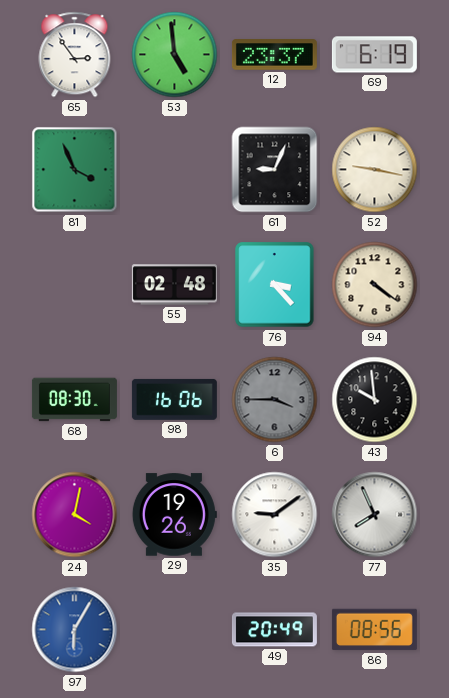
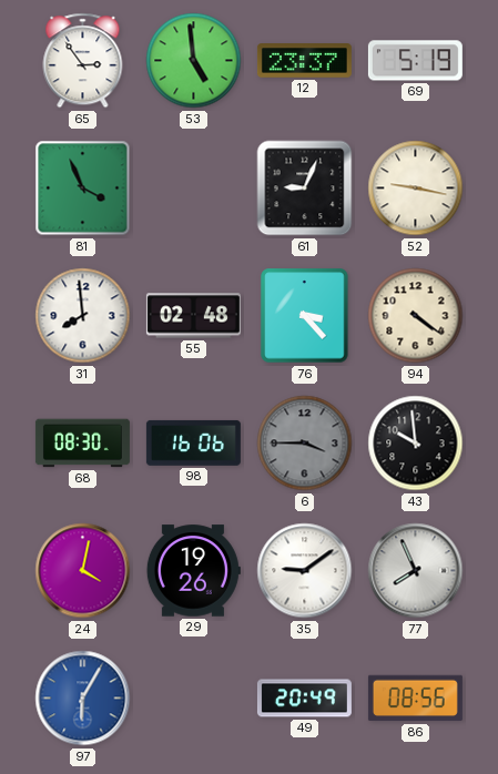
69: 6:19 -> 5:19
31: none -> 7:59
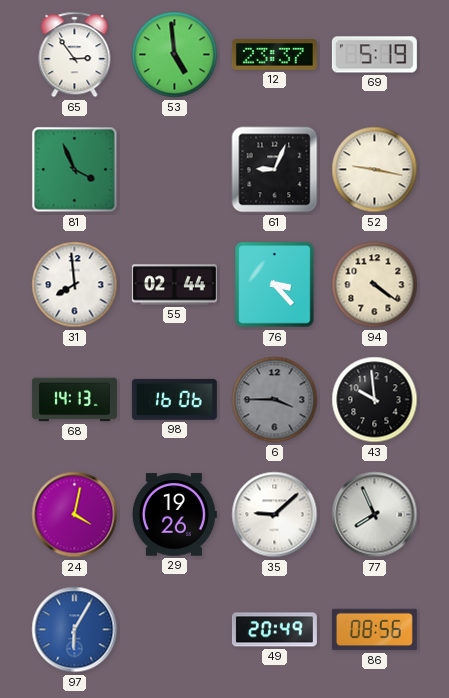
55: 02:48 -> 02:44
68: 08:30 -> 14:13
35: 9:09 -> 9:08
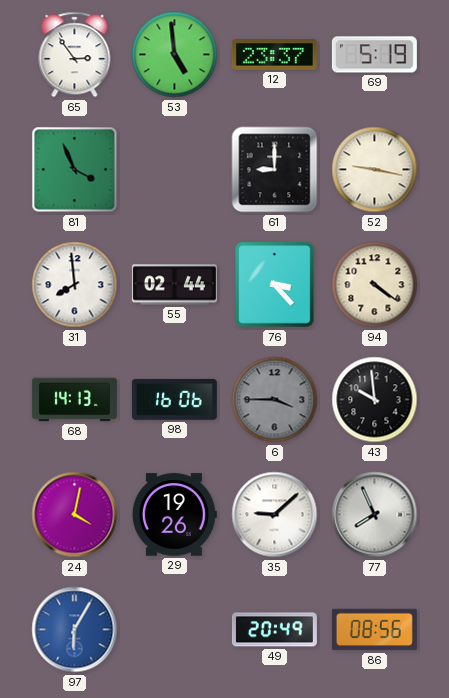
61: 9:04 -> 9:00
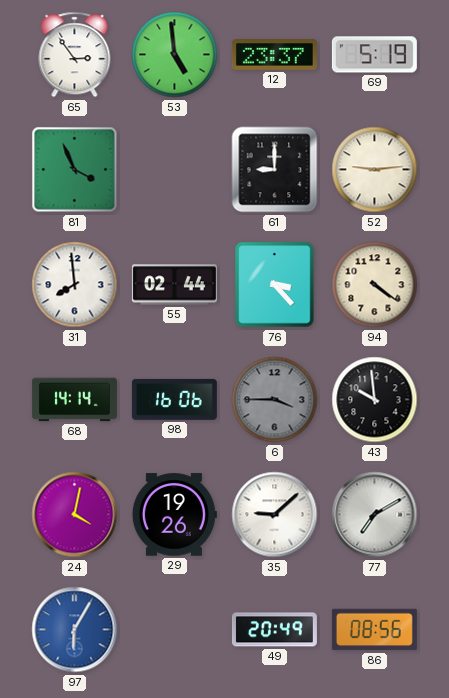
52: 9:17 -> 9:14
68: 14:13 -> 14:14
77: 7:56 -> 7:10
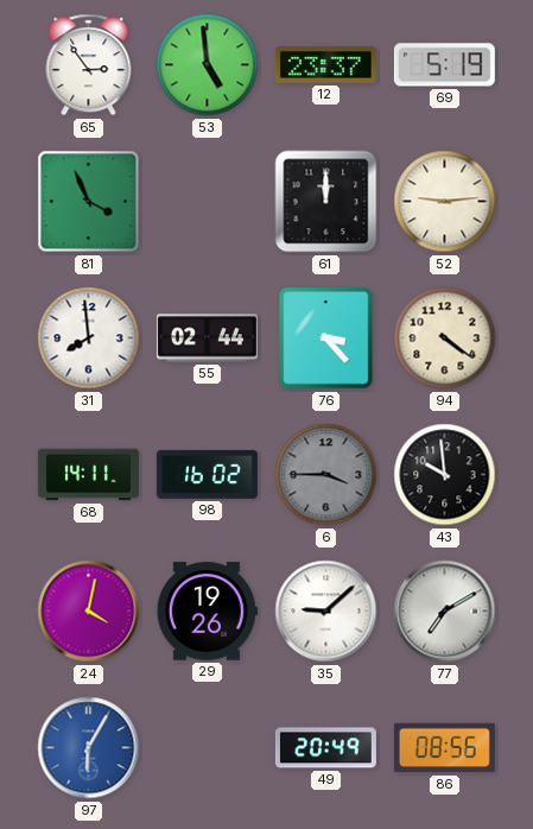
61: 9:00 -> 12:00
68: 14:14 -> 14:11
98: 16:06 -> 16:02
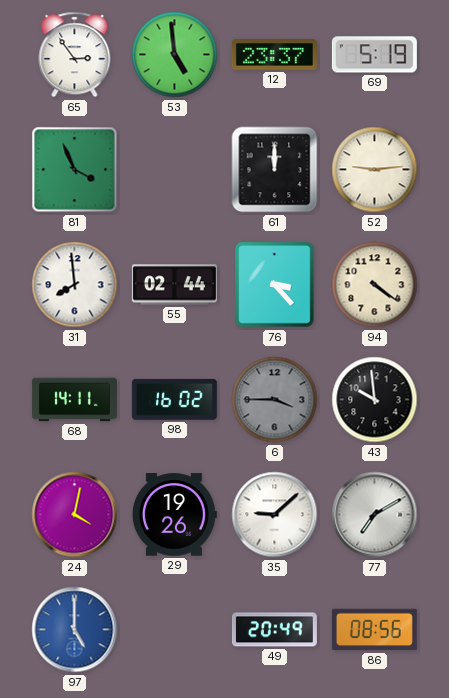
97: 6:05 -> 5:00
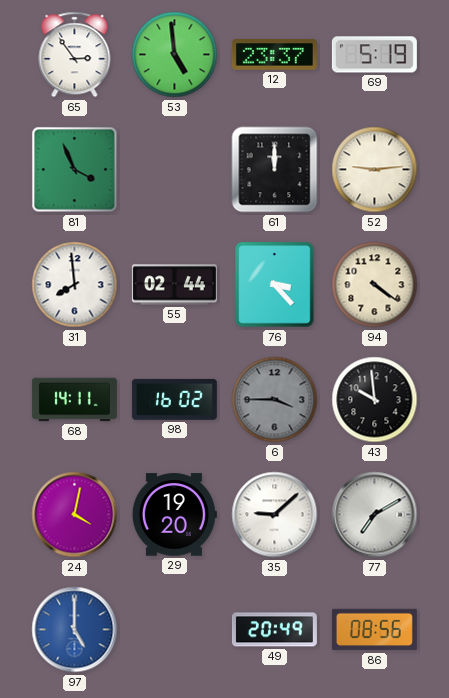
29: 19:26 -> 19:20
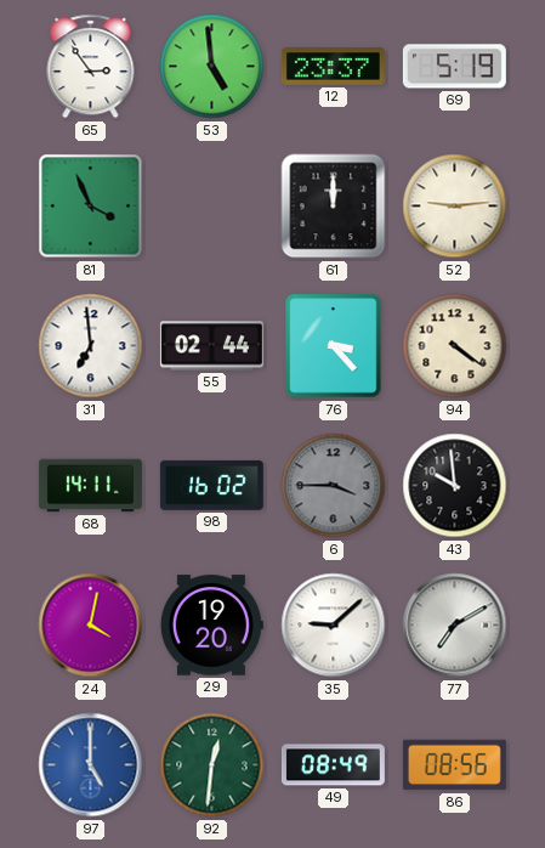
31: 7:59 -> 6:59
92: none -> 12:31
49: 20:49 -> 08:49
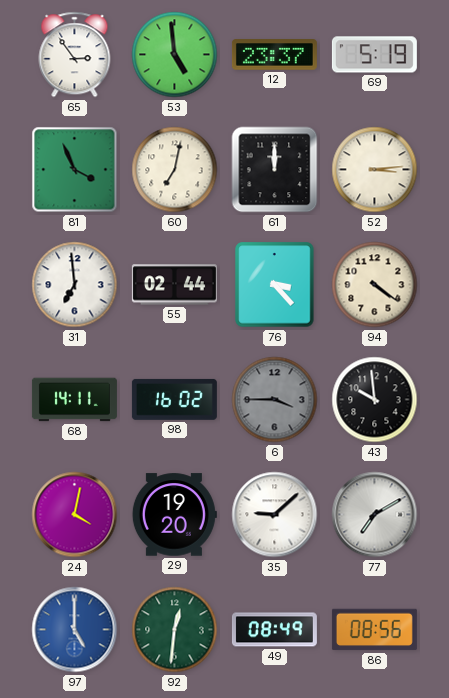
60: none -> 7:02
52: 9:14 -> 3:14
